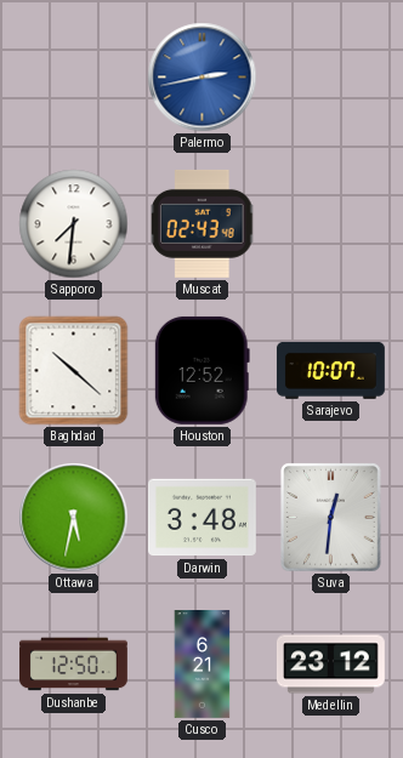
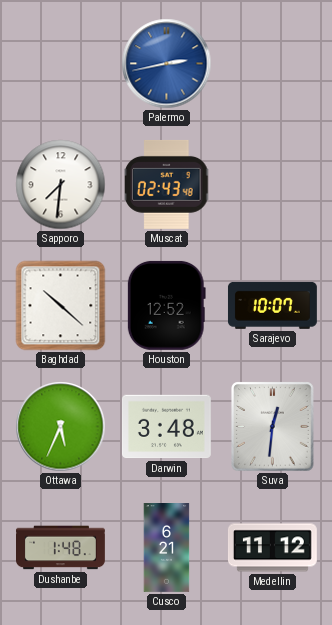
Ottawa: 5:32 -> 5:34
Dushanbe: 12:50 -> 1:48
Medellin: 23:12 -> 11:12
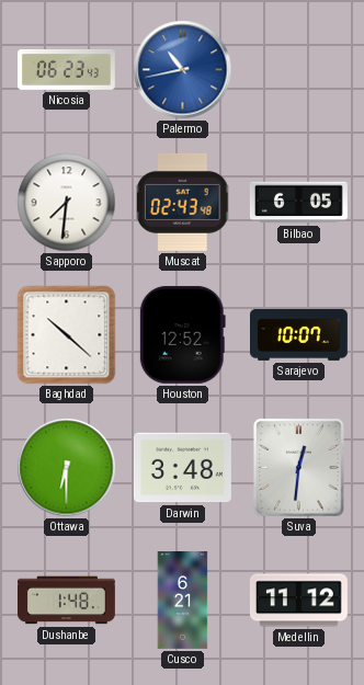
Nicosia: none -> 06:23
Palermo: 2:43 -> 10:43
Bilbao: none -> 6:05
Ottawa: 5:34 -> 6:30
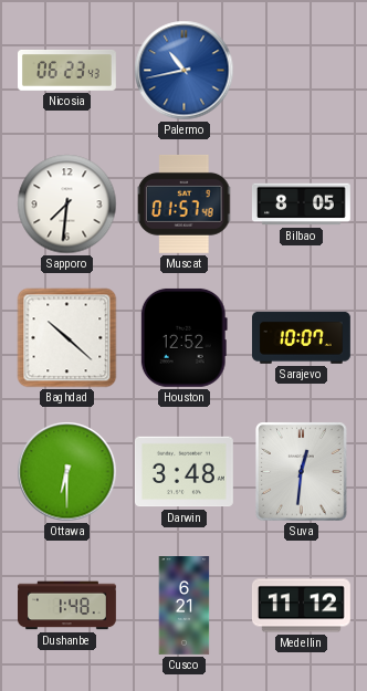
Muscat: 02:43 -> 01:57
Bilbao: 6:05 -> 8:05
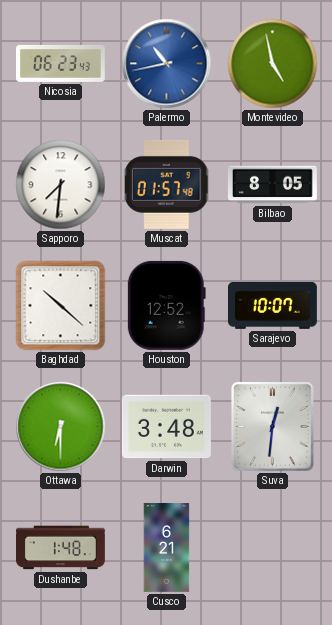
Montevideo: none -> 4:58
Medellin: 11:12 -> none
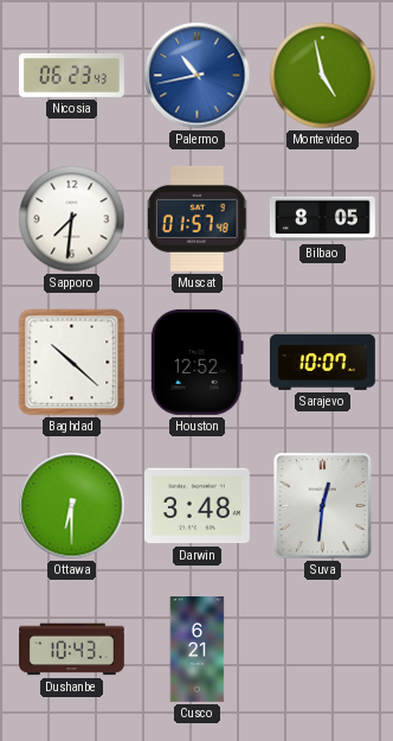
Dushanbe: 1:48 -> 10:43
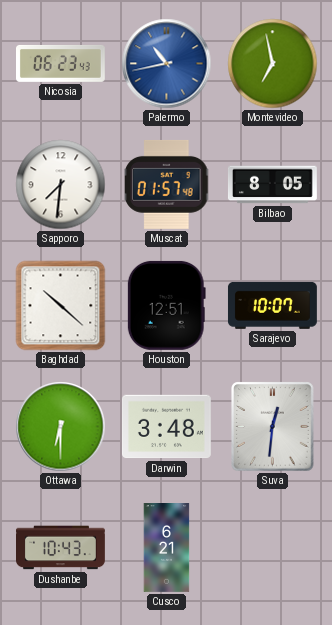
Montevideo: 4:58 -> 6:58
Houston: 12:52 -> 12:51
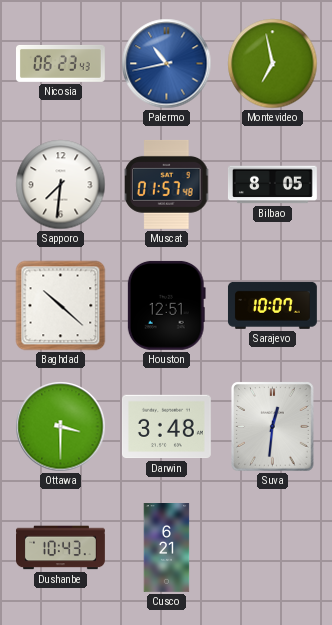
Ottawa: 6:30 -> 3:30
